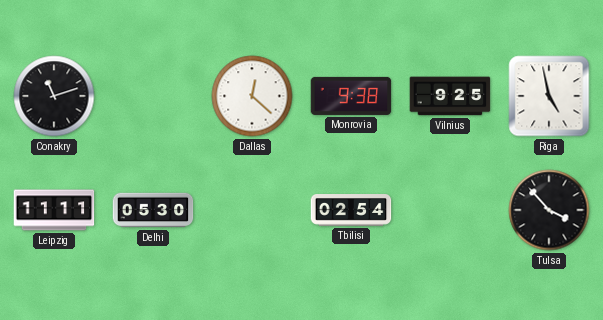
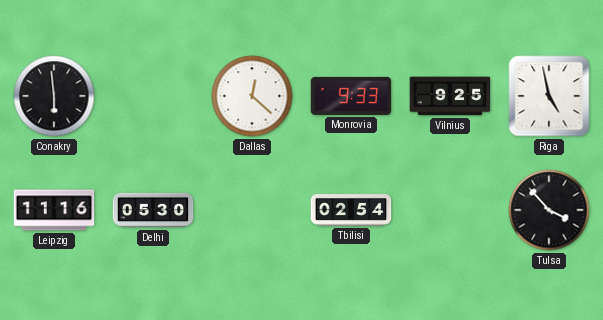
Conakry: 11:12 -> 5:59
Monrovia: 9:38 -> 9:33
Leipzig: 11:11 -> 11:16
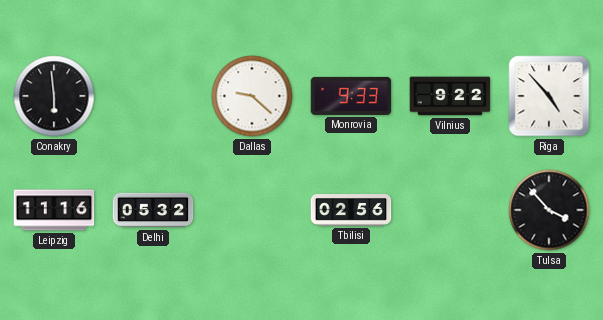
Dallas: 12:22 -> 9:22
Vilnius: 9:25 -> 9:22
Riga: 4:58 -> 4:53
Delhi: 05:30 -> 05:32
Tbilisi: 02:54 -> 02:56
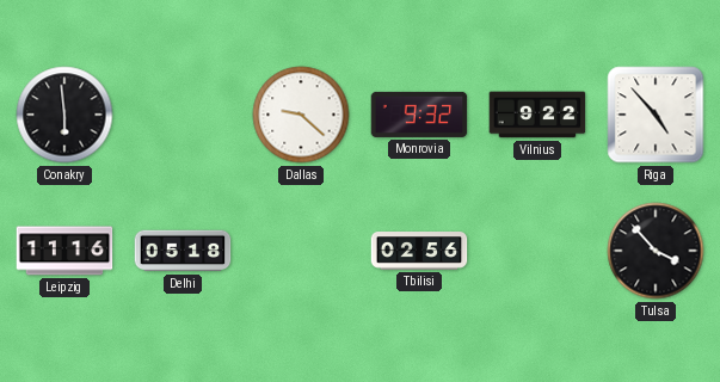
Monrovia: 9:33 -> 9:32
Delhi: 05:32 -> 05:18
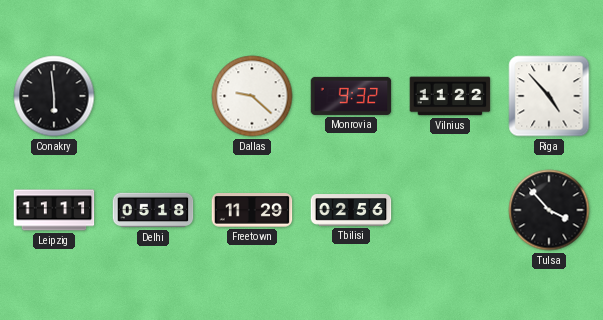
Vilnius: 9:22 -> 11:22
Leipzig: 11:16 -> 11:11
Freetown: none -> 11:29
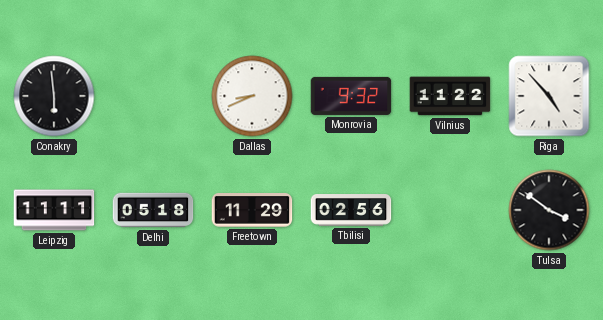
Dallas: 9:22 -> 8:41
Tulsa: 3:53 -> 3:51
